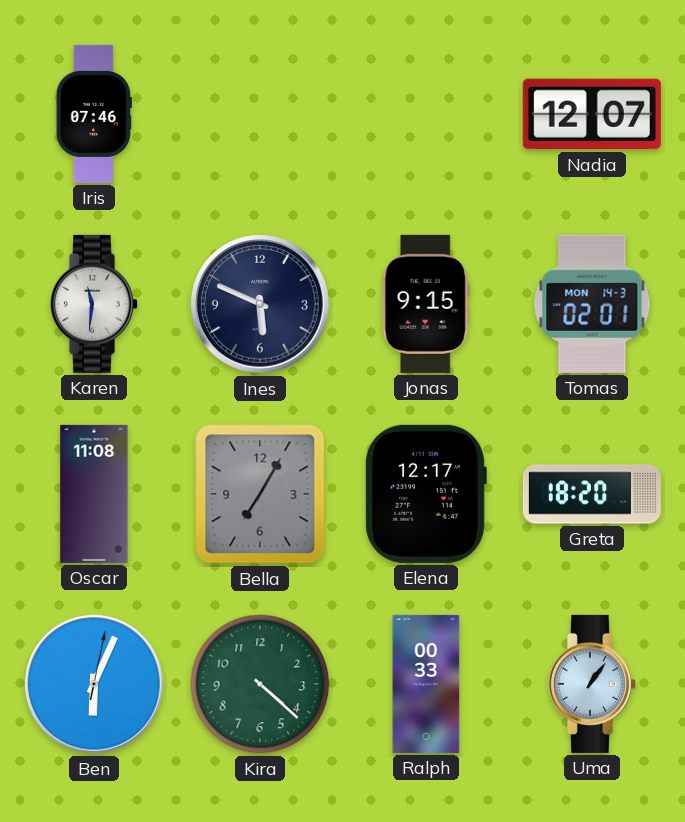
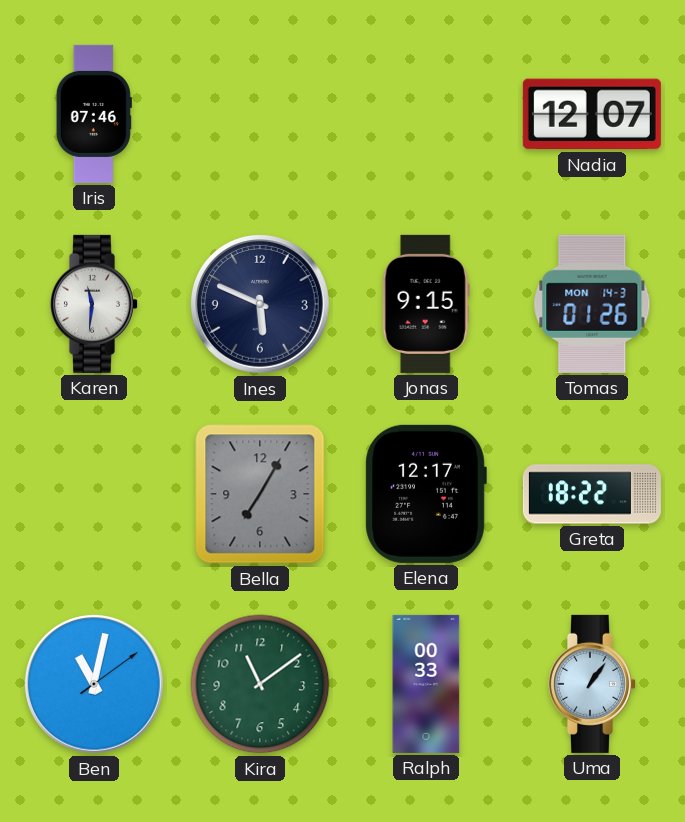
Tomas: 02:01 -> 01:26
Oscar: 11:08 -> none
Greta: 18:20 -> 18:22
Ben: 6:04 -> 11:02
Kira: 4:22 -> 11:09
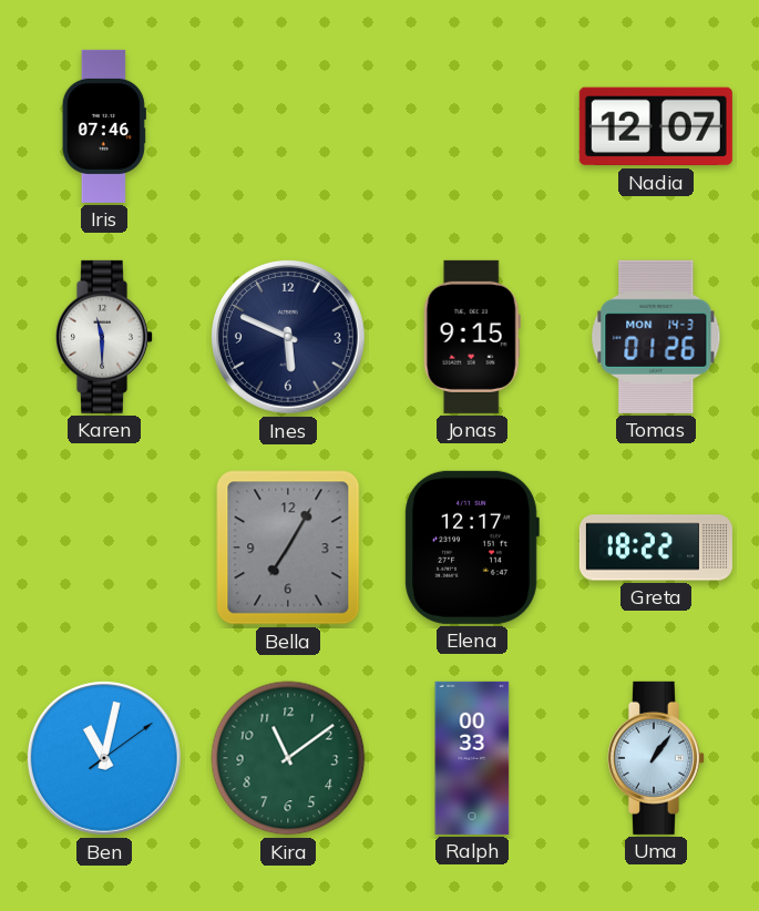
Karen: 11:31 -> 11:30
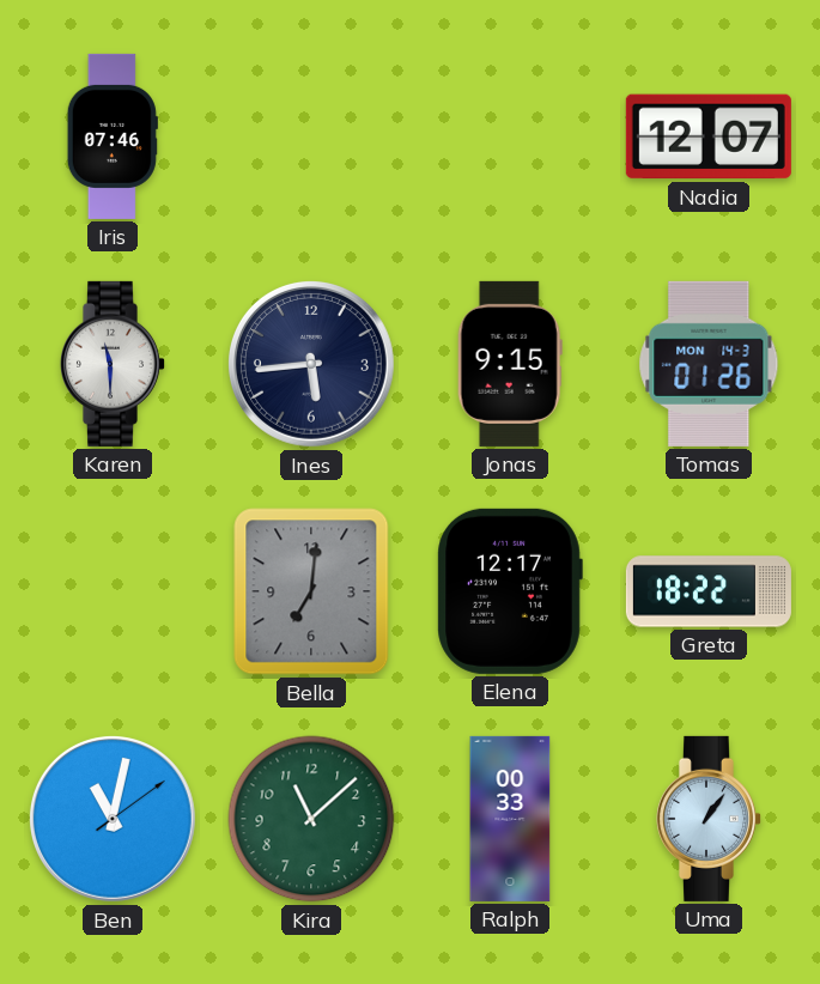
Ines: 5:49 -> 5:44
Bella: 7:05 -> 7:01
Kira: 11:09 -> 11:08
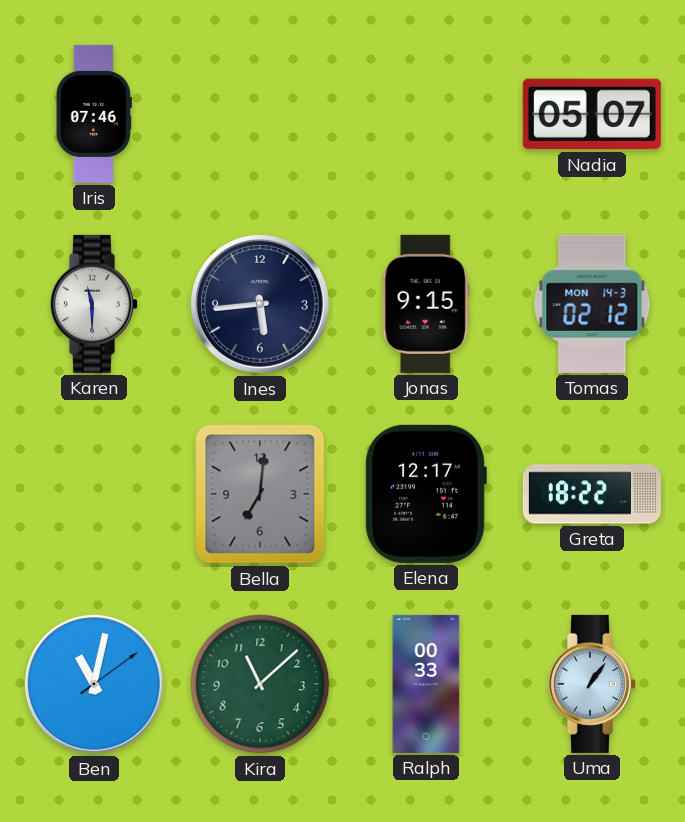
Nadia: 12:07 -> 05:07
Tomas: 01:26 -> 02:12
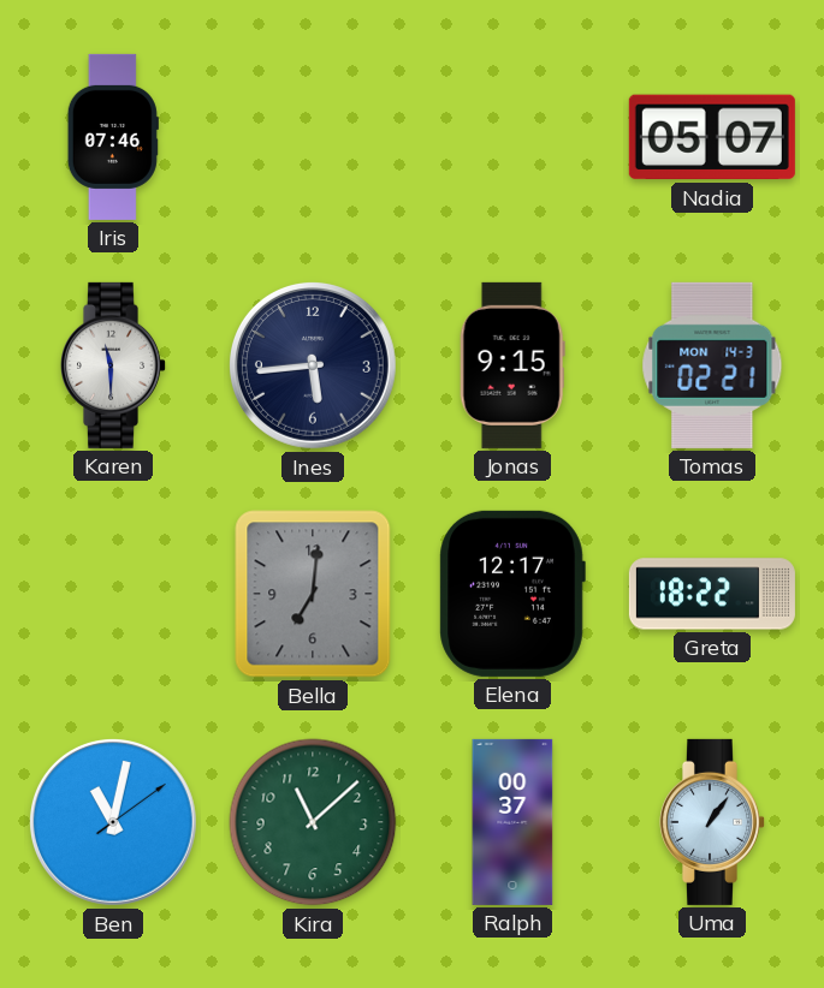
Tomas: 02:12 -> 02:21
Ralph: 00:33 -> 00:37
